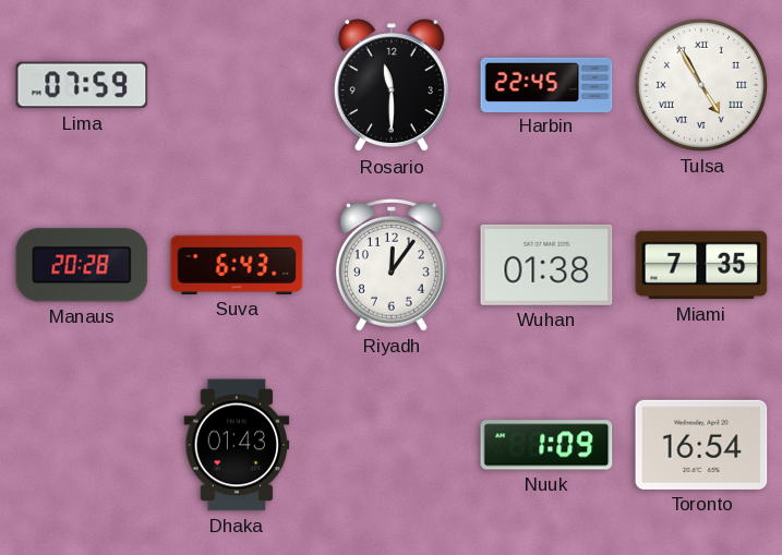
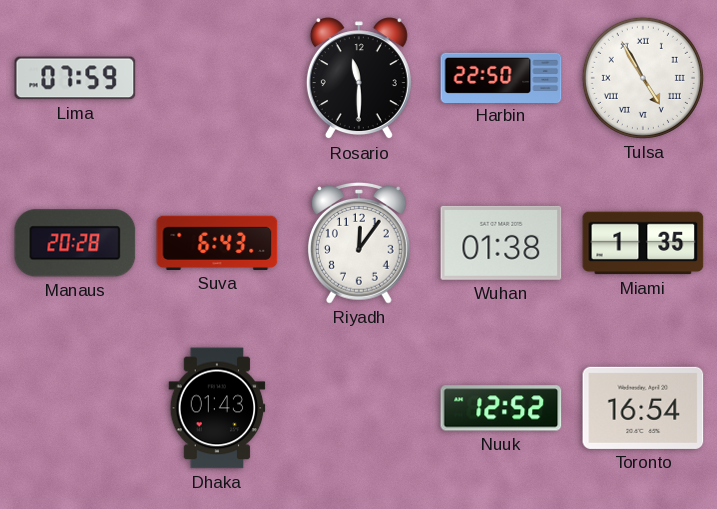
Harbin: 22:45 -> 22:50
Miami: 7:35 -> 1:35
Nuuk: 1:09 -> 12:52
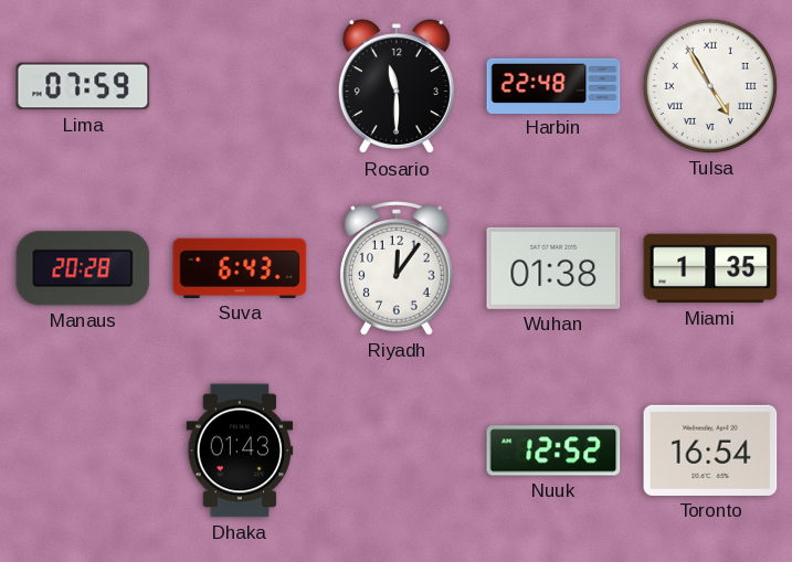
Harbin: 22:50 -> 22:48
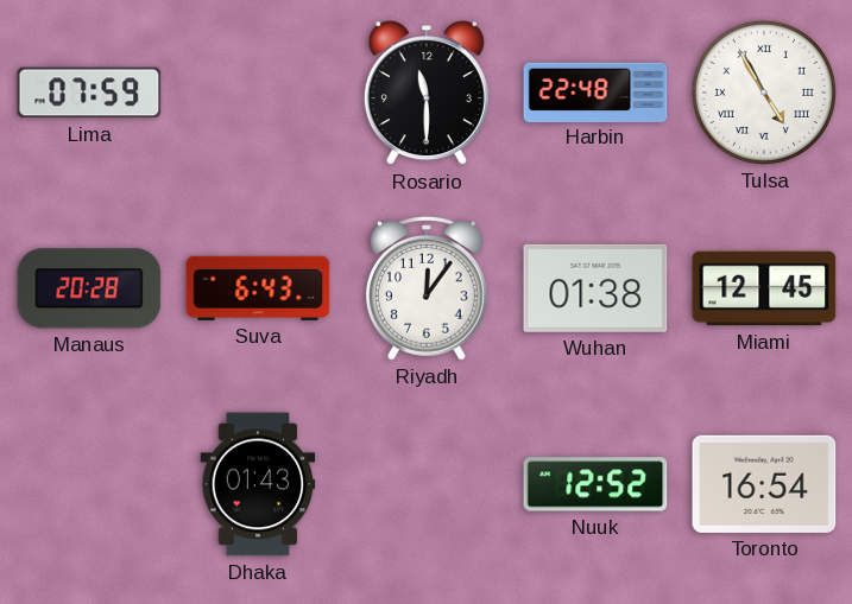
Miami: 1:35 -> 12:45
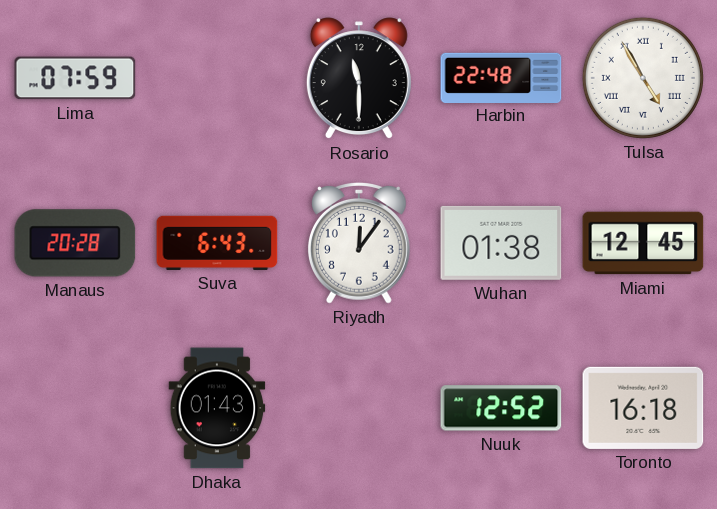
Toronto: 16:54 -> 16:18
